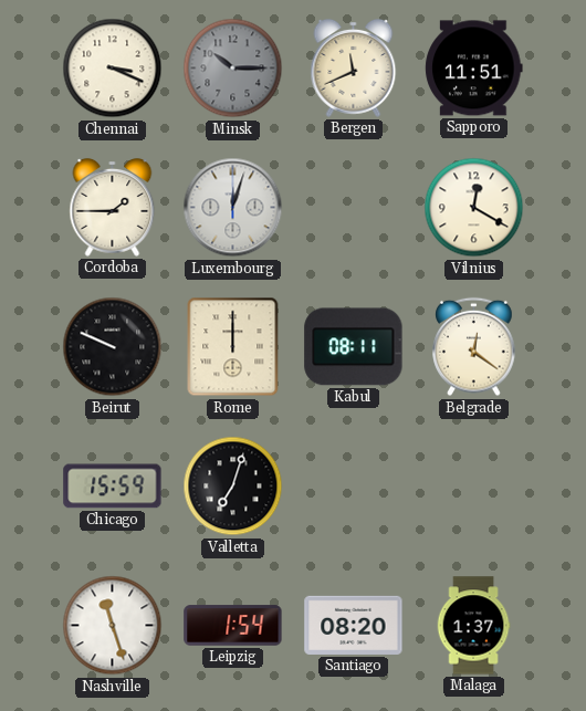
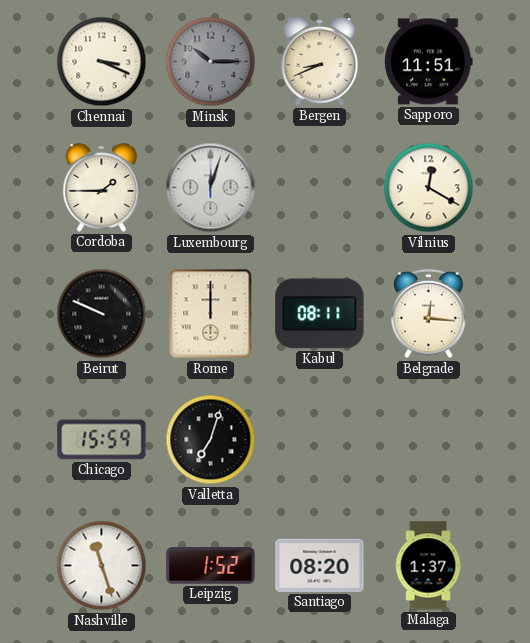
Bergen: 11:41 -> 8:41
Belgrade: 12:21 -> 12:16
Leipzig: 1:54 -> 1:52
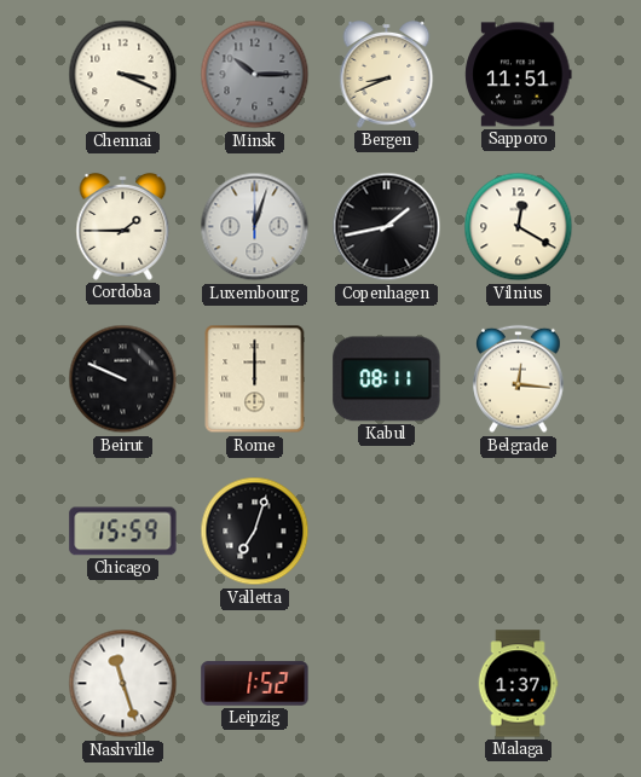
Copenhagen: none -> 1:43
Santiago: 08:20 -> none
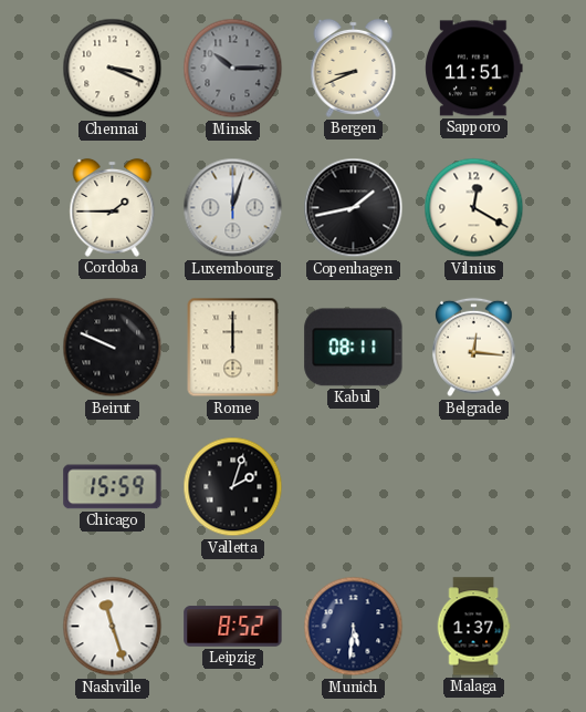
Valletta: 7:03 -> 2:03
Leipzig: 1:52 -> 8:52
Munich: none -> 5:31
